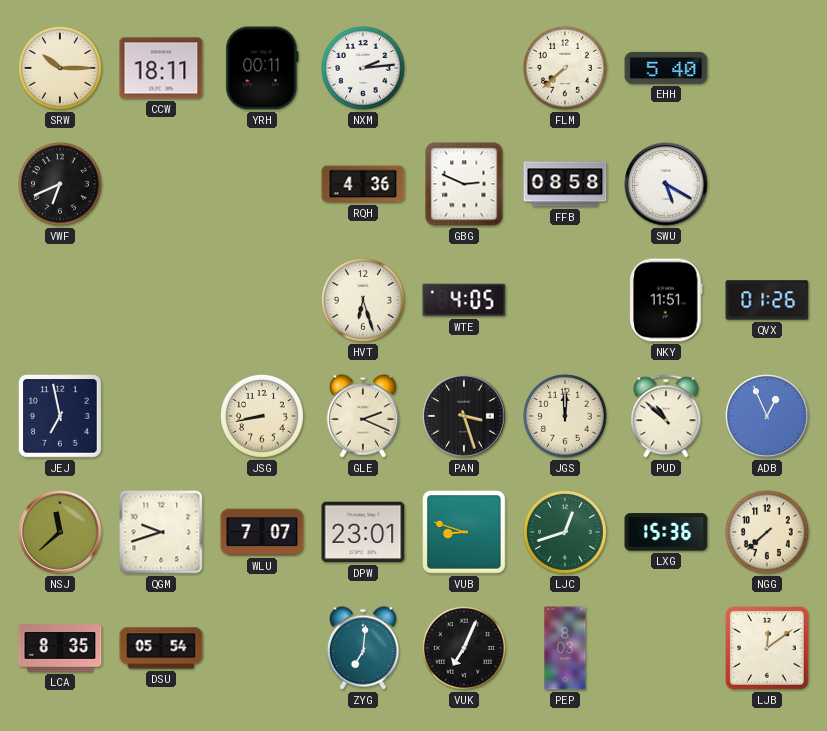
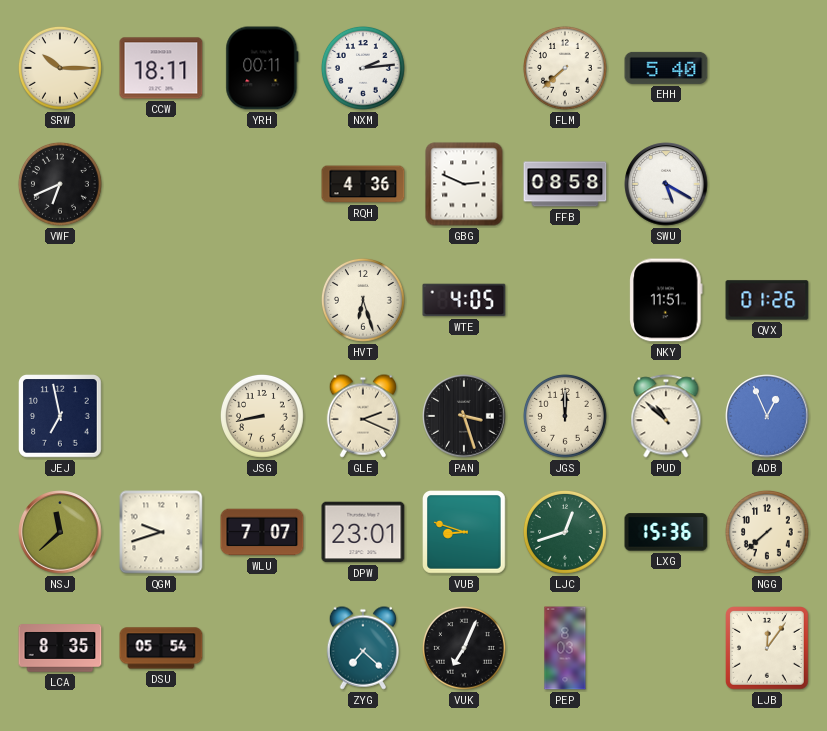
ZYG: 7:01 -> 7:22
LJB: 12:09 -> 12:06
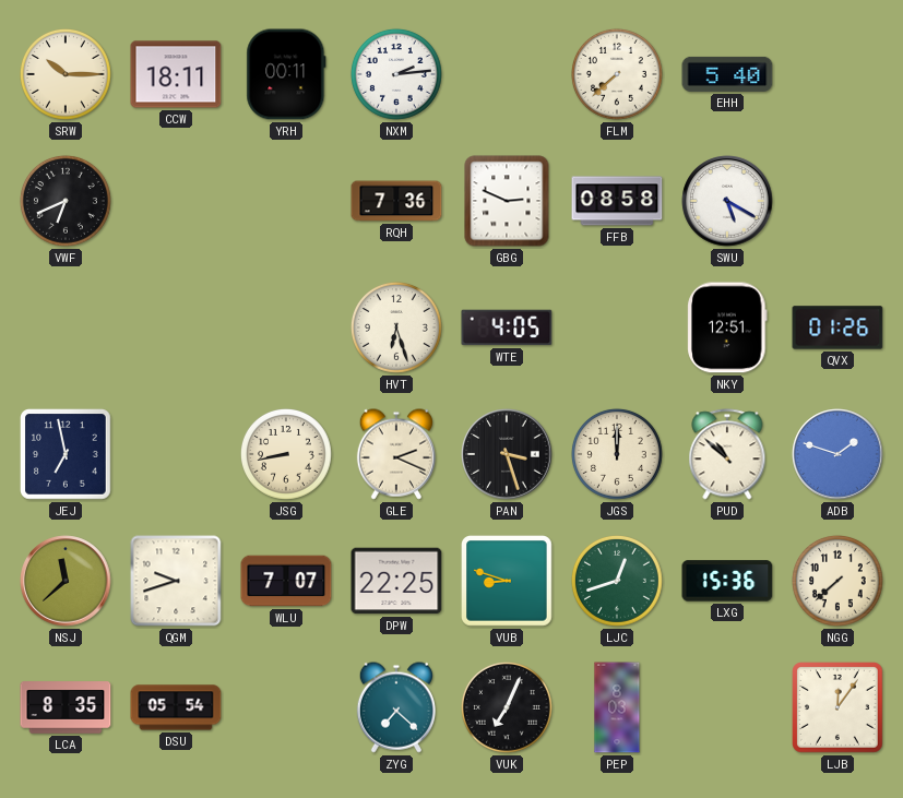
RQH: 4:36 -> 7:36
NKY: 11:51 -> 12:51
ADB: 12:56 -> 1:48
DPW: 23:01 -> 22:25
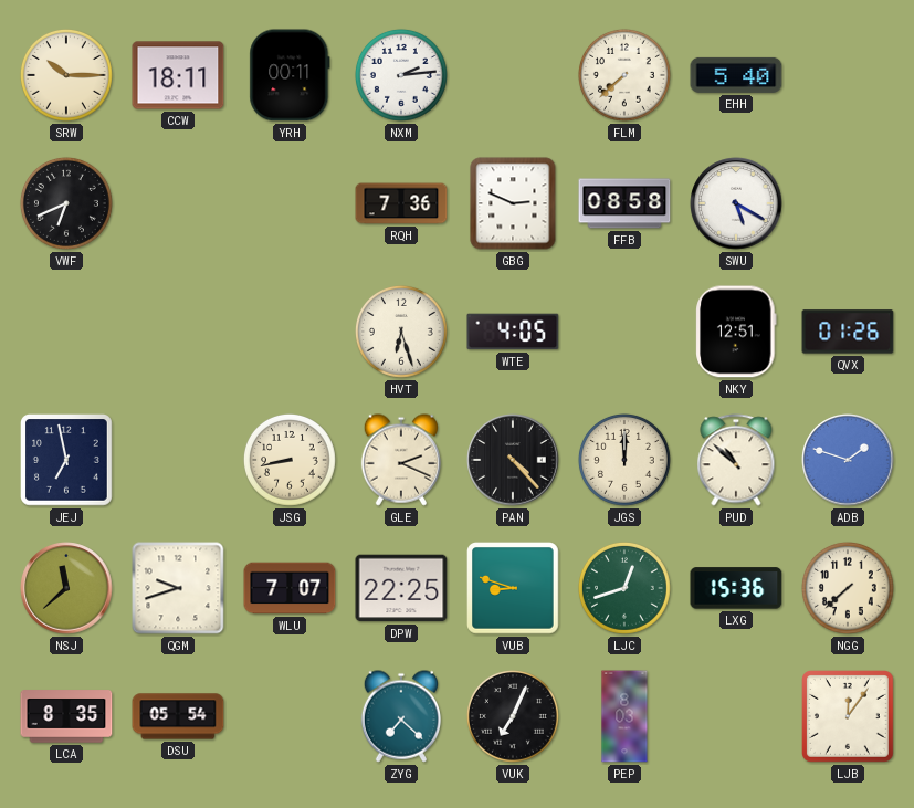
PAN: 3:27 -> 4:23
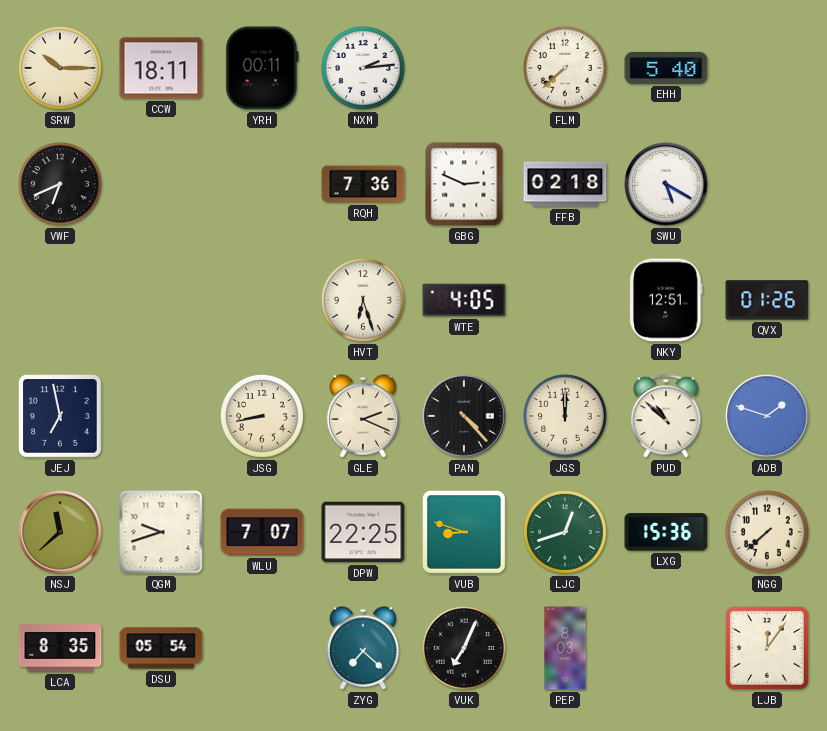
FFB: 08:58 -> 02:18
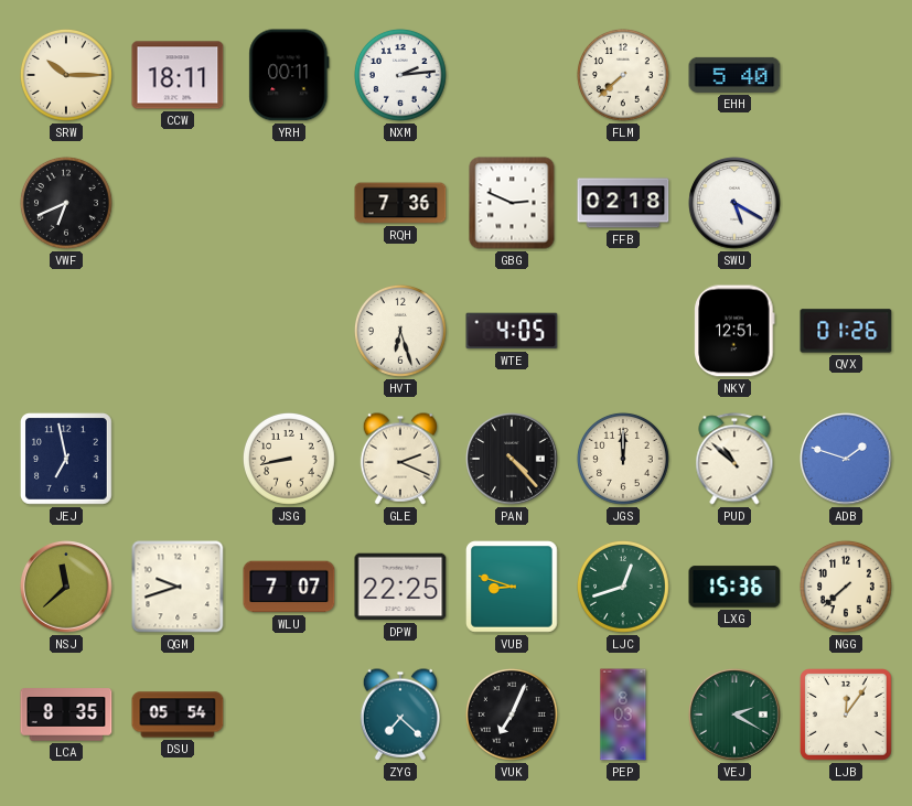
VEJ: none -> 2:20
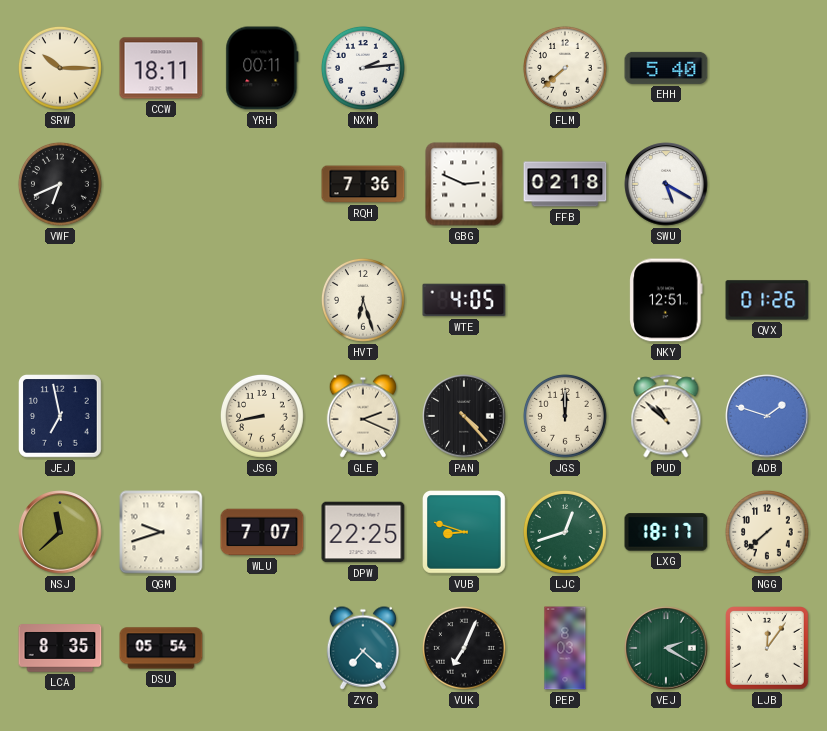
LXG: 15:36 -> 18:17
